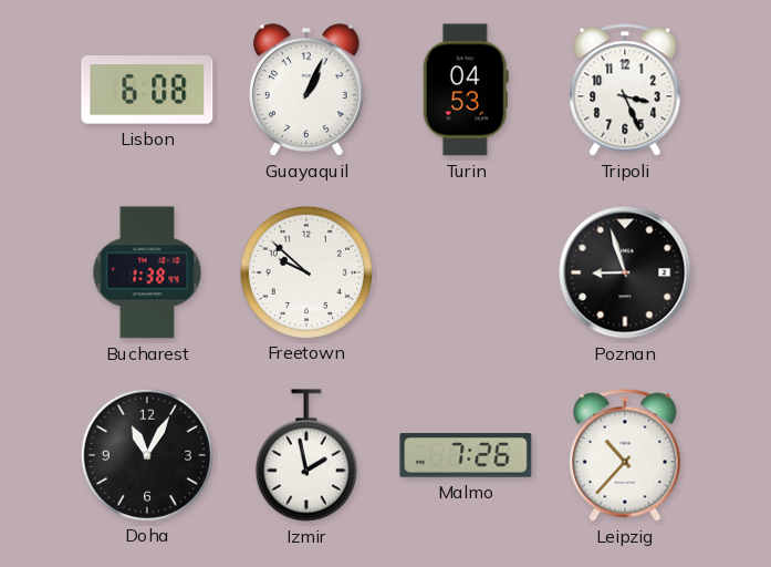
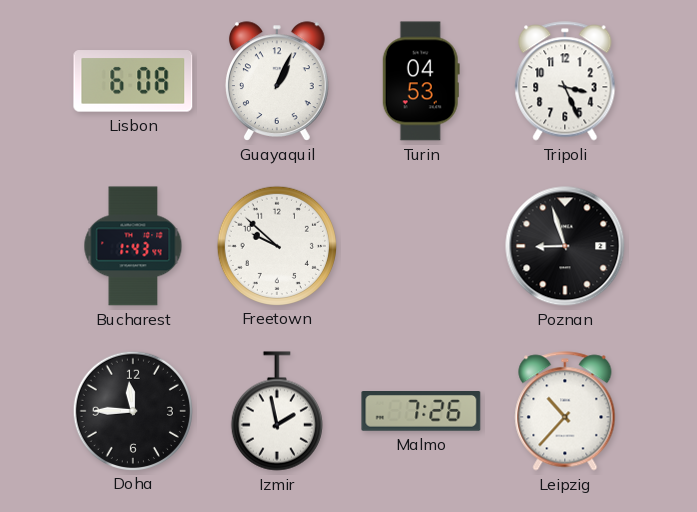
Bucharest: 1:38 -> 1:43
Doha: 11:05 -> 11:45
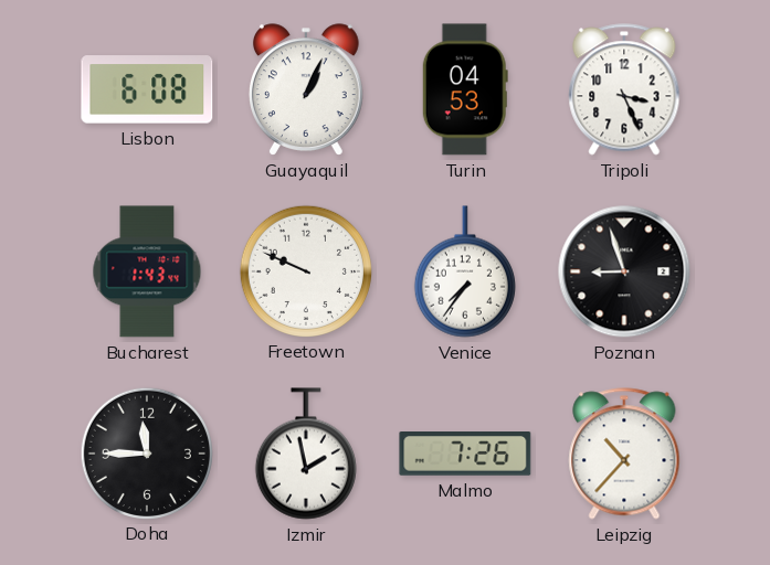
Freetown: 9:52 -> 9:49
Venice: none -> 7:36
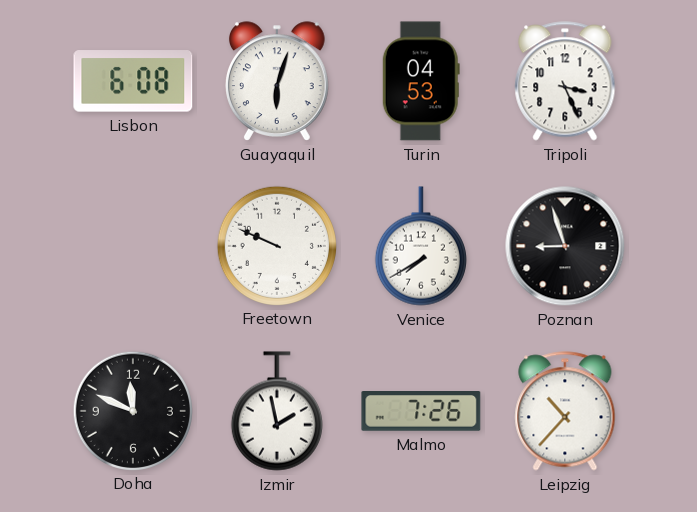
Guayaquil: 1:04 -> 6:03
Bucharest: 1:43 -> none
Venice: 7:36 -> 7:40
Doha: 11:45 -> 11:49
